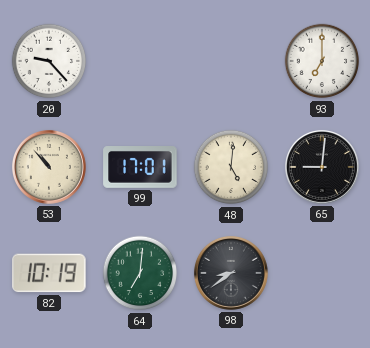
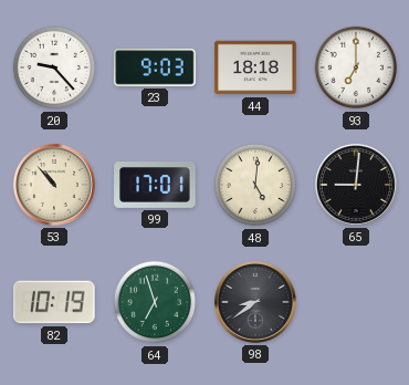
23: none -> 9:03
44: none -> 18:18
64: 7:01 -> 6:57
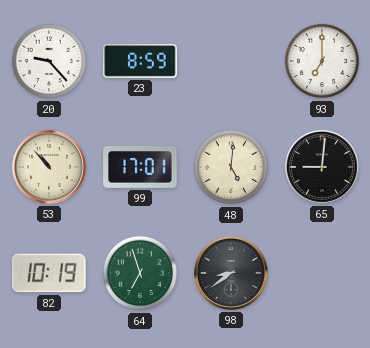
23: 9:03 -> 8:59
44: 18:18 -> none
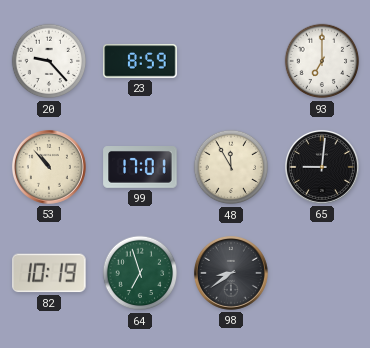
48: 5:01 -> 11:55
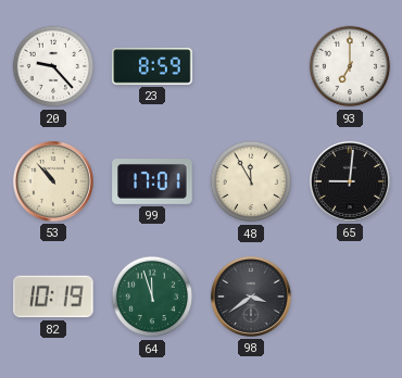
64: 6:57 -> 11:57
98: 8:39 -> 3:39
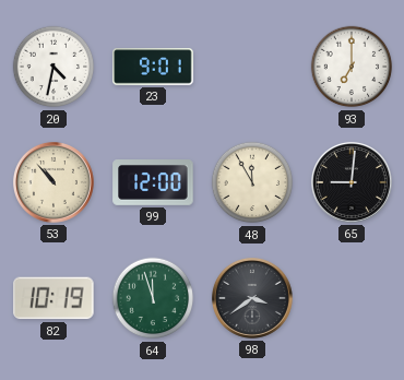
20: 9:23 -> 4:32
23: 8:59 -> 9:01
99: 17:01 -> 12:00
